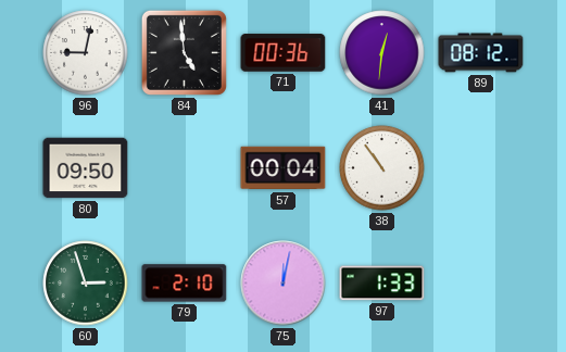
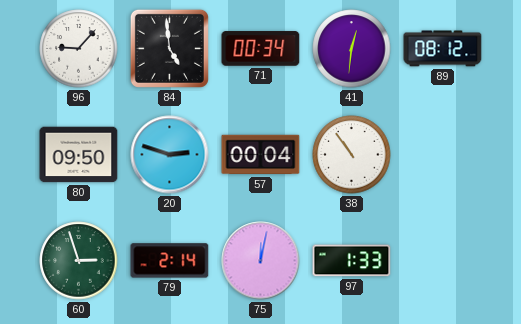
96: 9:02 -> 9:07
71: 00:36 -> 00:34
20: none -> 2:48
79: 2:10 -> 2:14
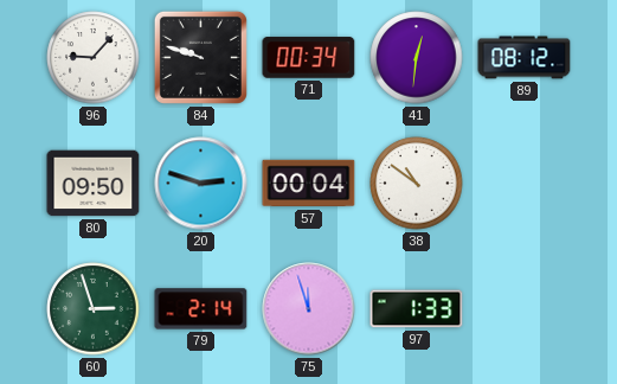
84: 4:59 -> 9:48
38: 10:54 -> 10:51
75: 12:02 -> 11:57
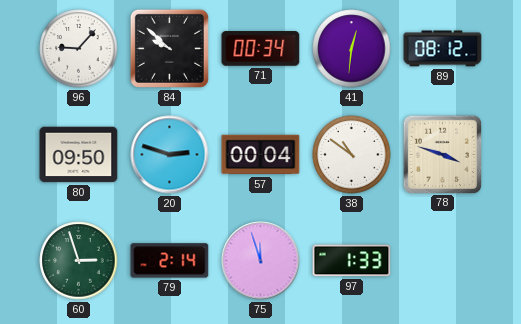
84: 9:48 -> 9:52
78: none -> 3:48
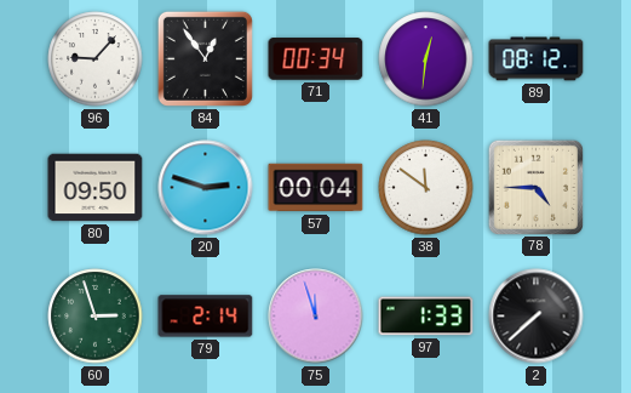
84: 9:52 -> 12:54
38: 10:51 -> 11:51
78: 3:48 -> 4:45
2: none -> 7:38
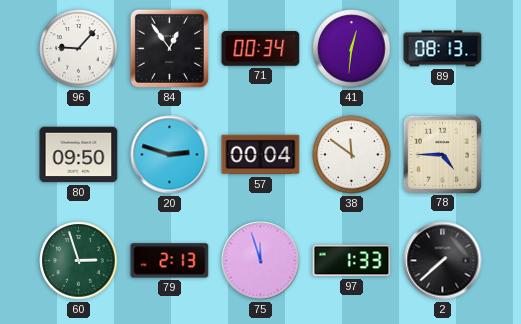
89: 08:12 -> 08:13
79: 2:14 -> 2:13
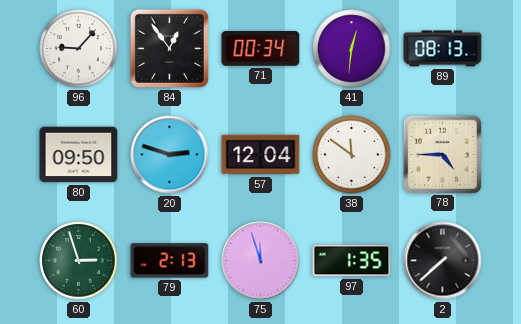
57: 00:04 -> 12:04
97: 1:33 -> 1:35
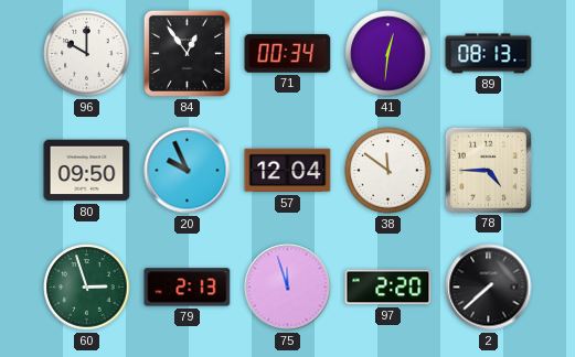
96: 9:07 -> 10:00
20: 2:48 -> 9:56
97: 1:35 -> 2:20
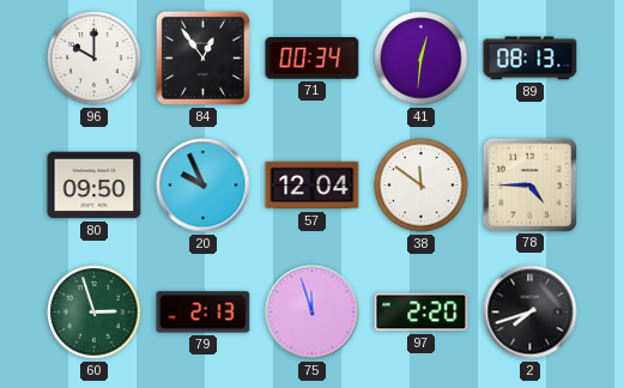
2: 7:38 -> 7:42
